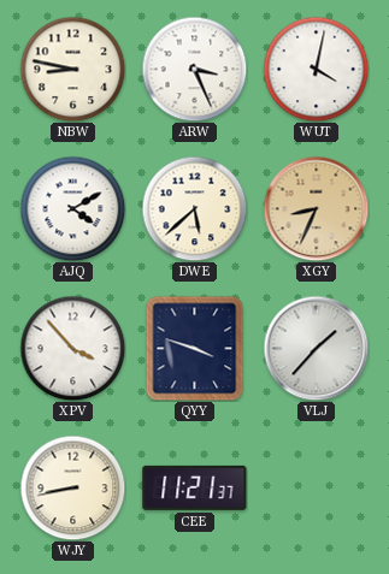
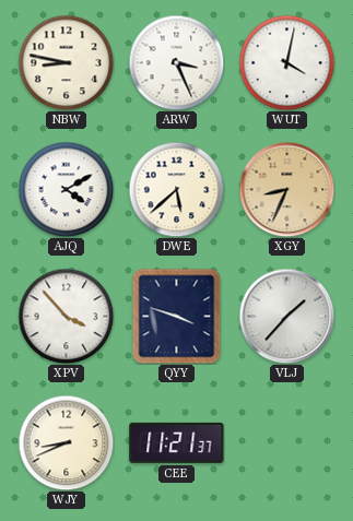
WJY: 8:43 -> 8:41
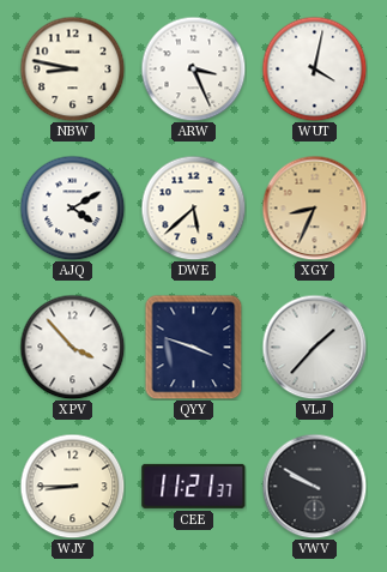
WJY: 8:41 -> 8:45
VWV: none -> 9:50
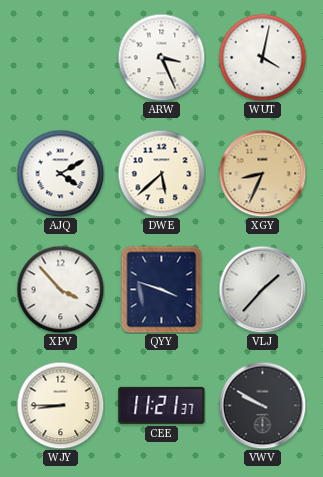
NBW: 8:47 -> none
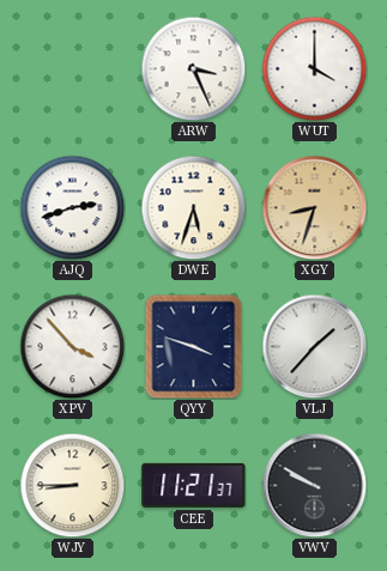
WUT: 4:02 -> 4:00
AJQ: 4:10 -> 2:42
DWE: 5:38 -> 5:33
XGY: 8:34 -> 8:33
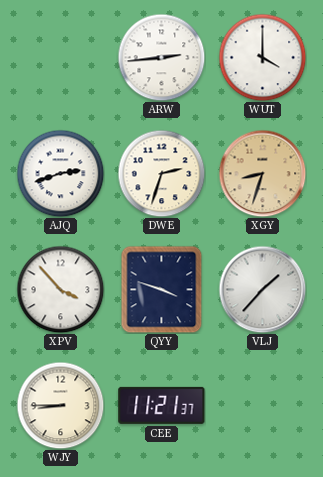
ARW: 3:26 -> 2:44
DWE: 5:33 -> 2:33
VWV: 9:50 -> none
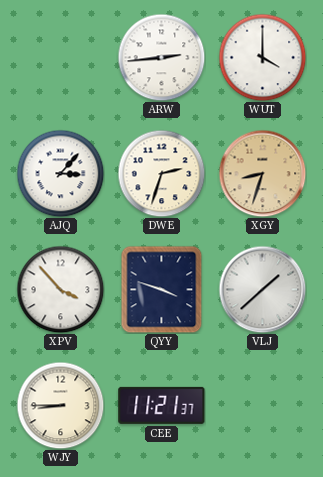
AJQ: 2:42 -> 3:07
VLJ: 1:37 -> 1:38
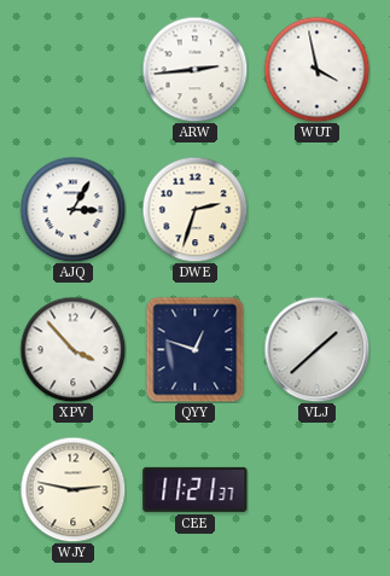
WUT: 4:00 -> 3:58
AJQ: 3:07 -> 3:05
XGY: 8:33 -> none
QYY: 3:48 -> 12:48
WJY: 8:45 -> 2:47
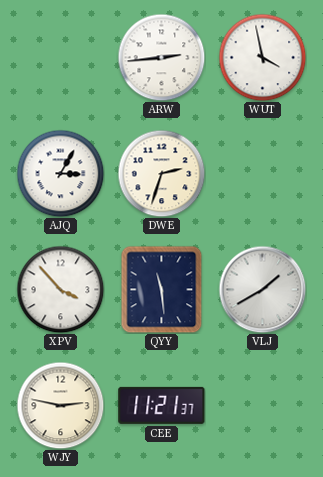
QYY: 12:48 -> 11:29
VLJ: 1:38 -> 1:40
